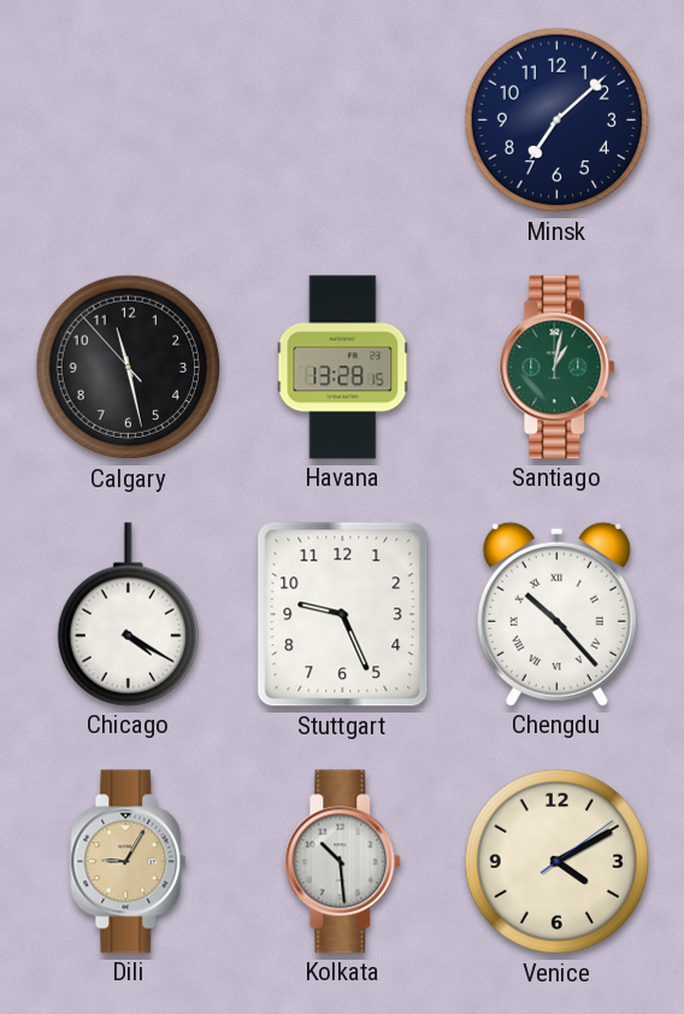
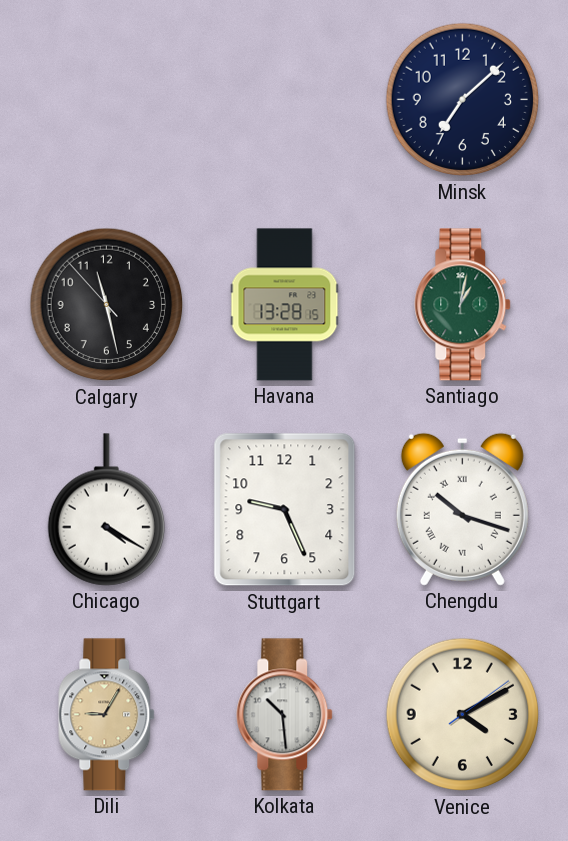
Chengdu: 10:23 -> 10:18
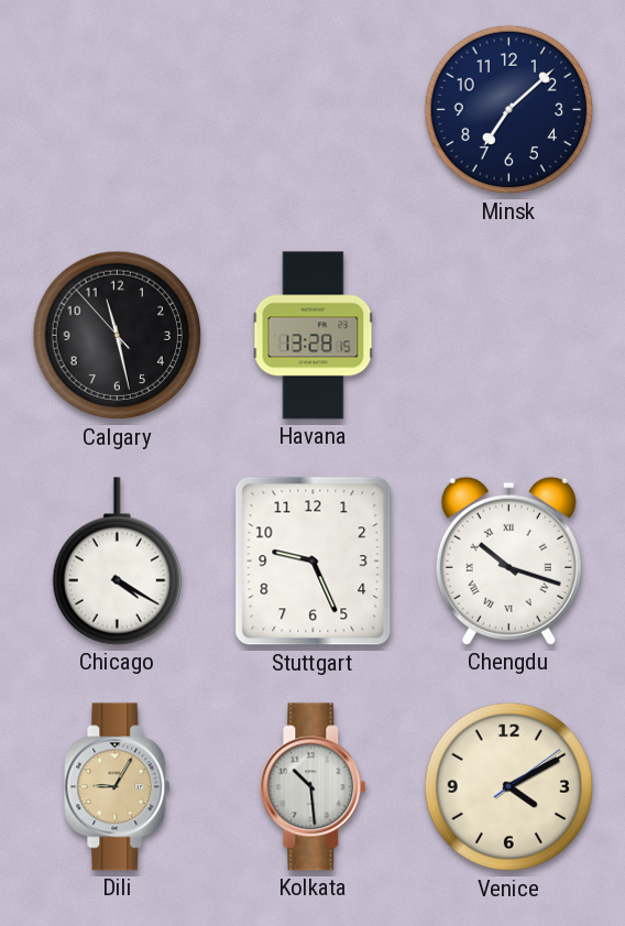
Santiago: 1:02 -> none
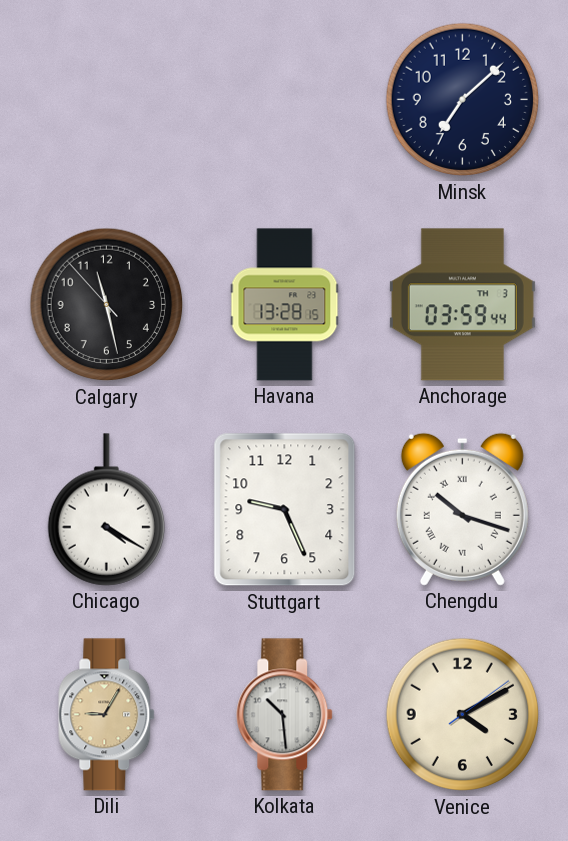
Anchorage: none -> 03:59
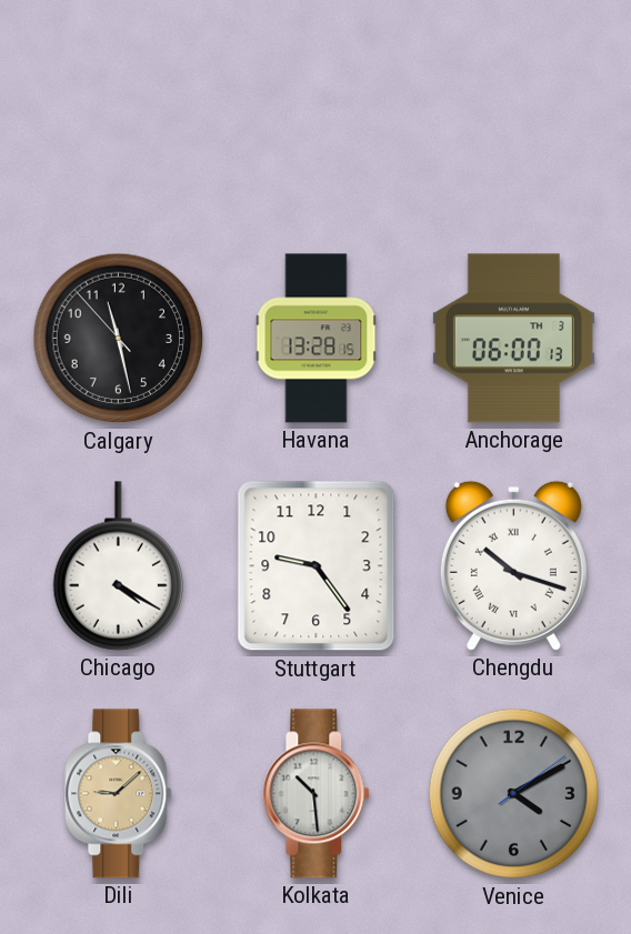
Minsk: 7:08 -> none
Anchorage: 03:59 -> 06:00
Stuttgart: 9:26 -> 9:24
Dili: 9:05 -> 9:08
Venice dial: cream -> grey
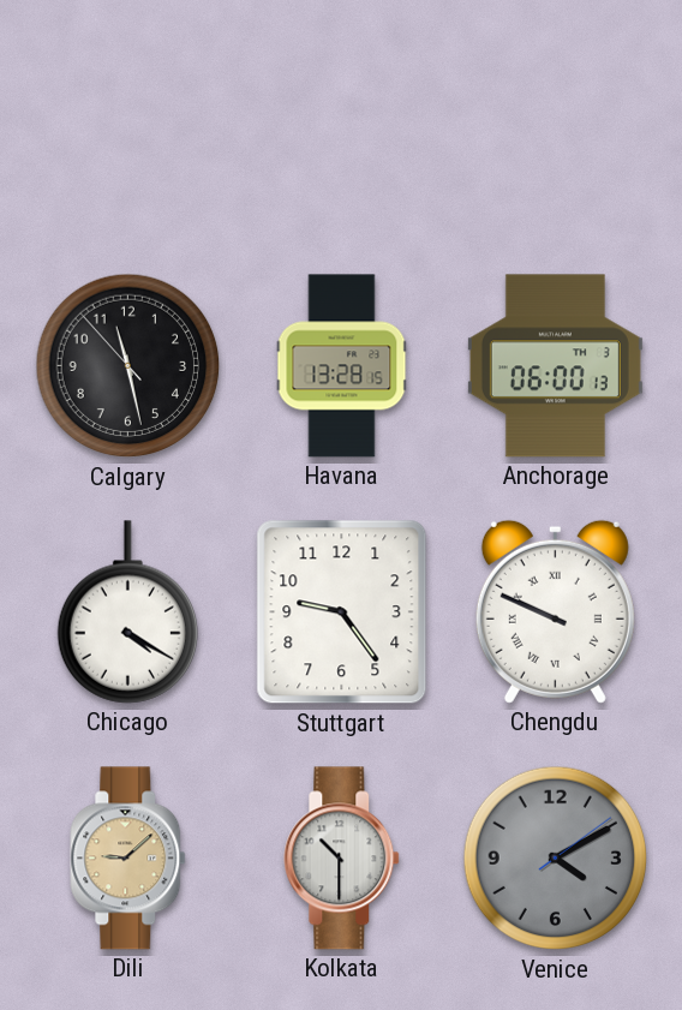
Chengdu: 10:18 -> 9:49
Kolkata: 10:29 -> 10:30
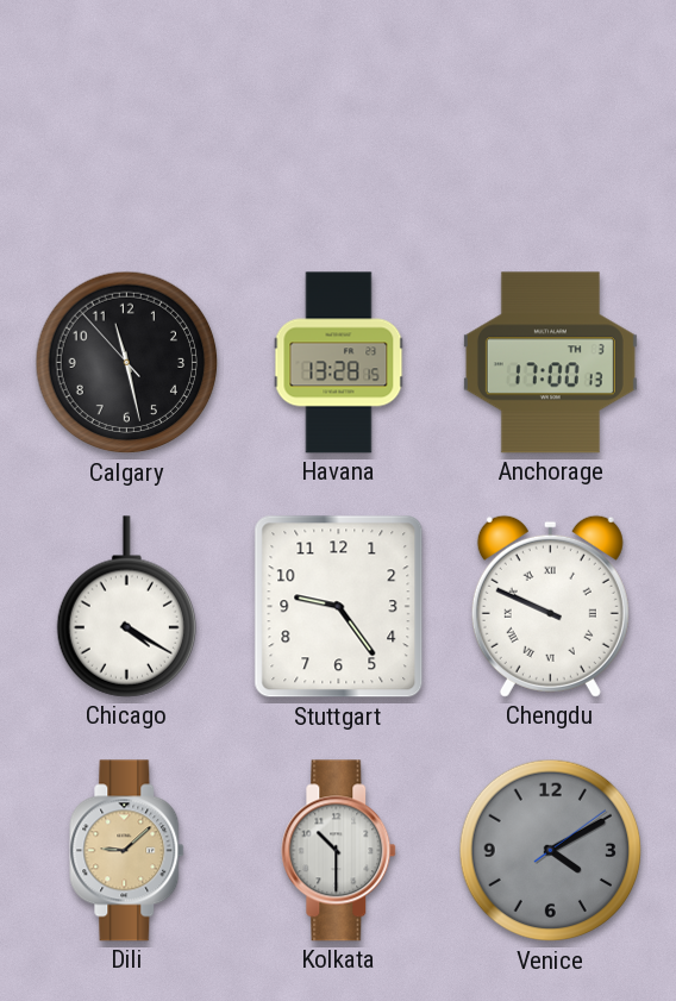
Anchorage: 06:00 -> 17:00
